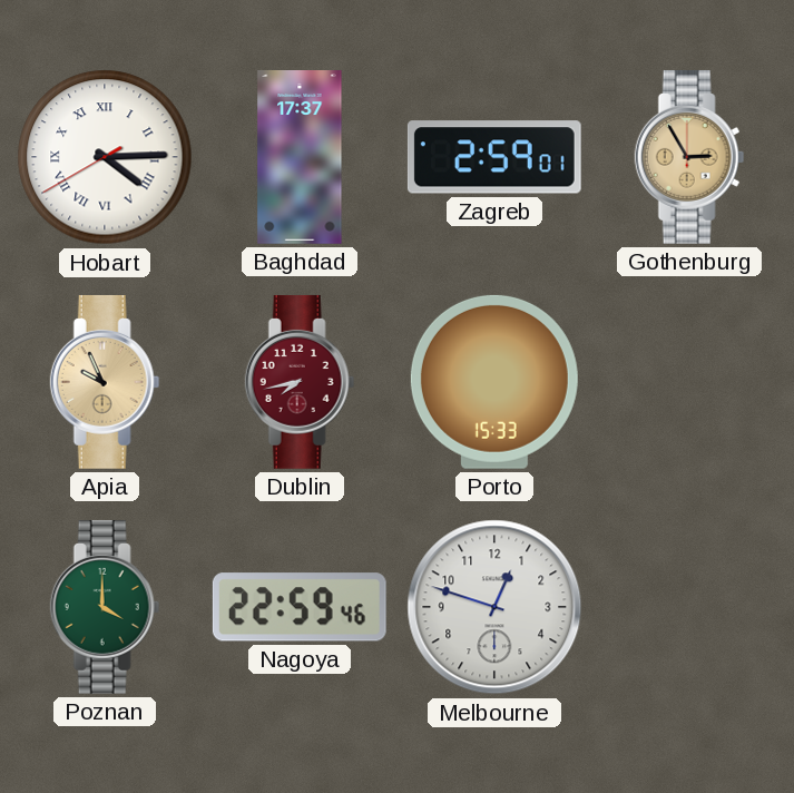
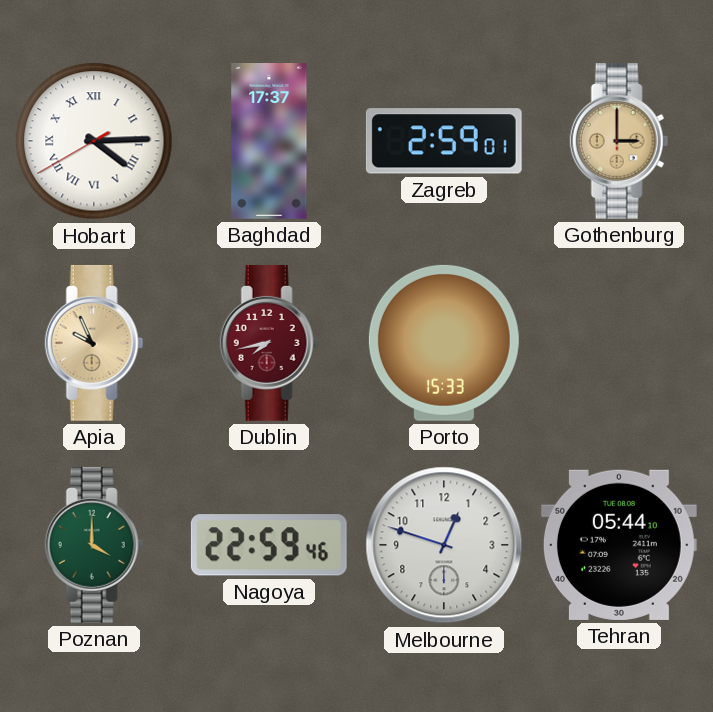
Gothenburg: 2:55 -> 3:00
Tehran: none -> 05:44
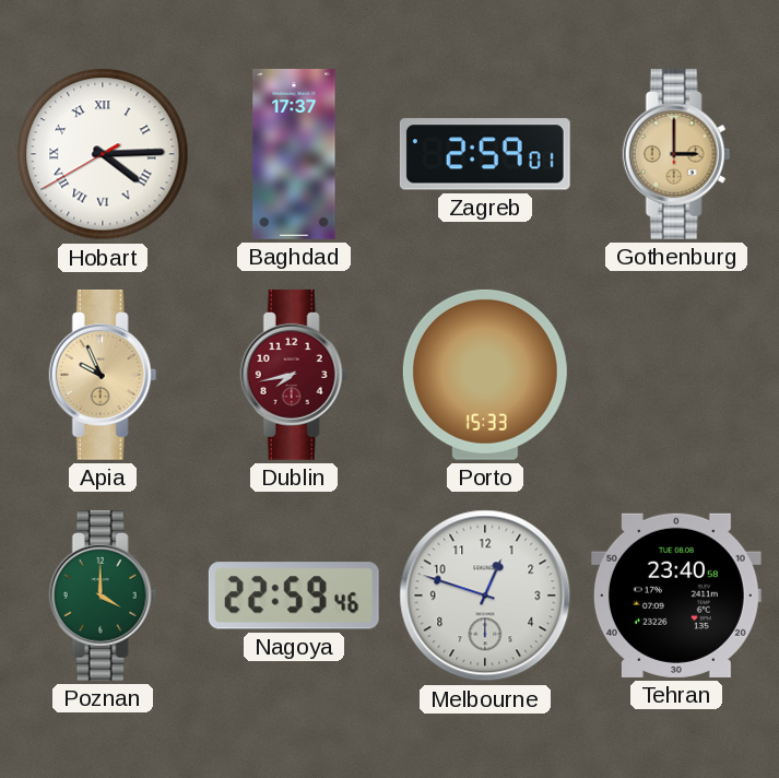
Tehran: 05:44 -> 23:40
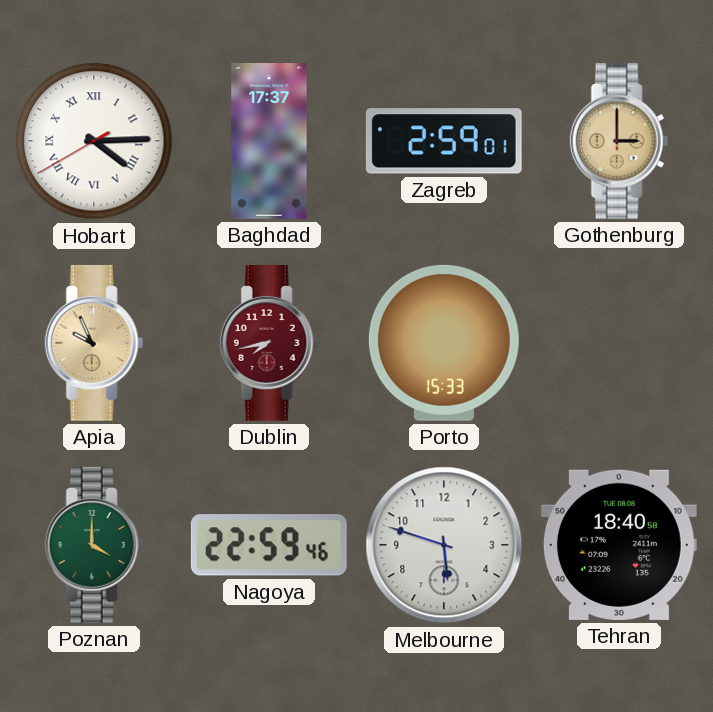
Melbourne: 12:48 -> 5:48
Tehran: 23:40 -> 18:40
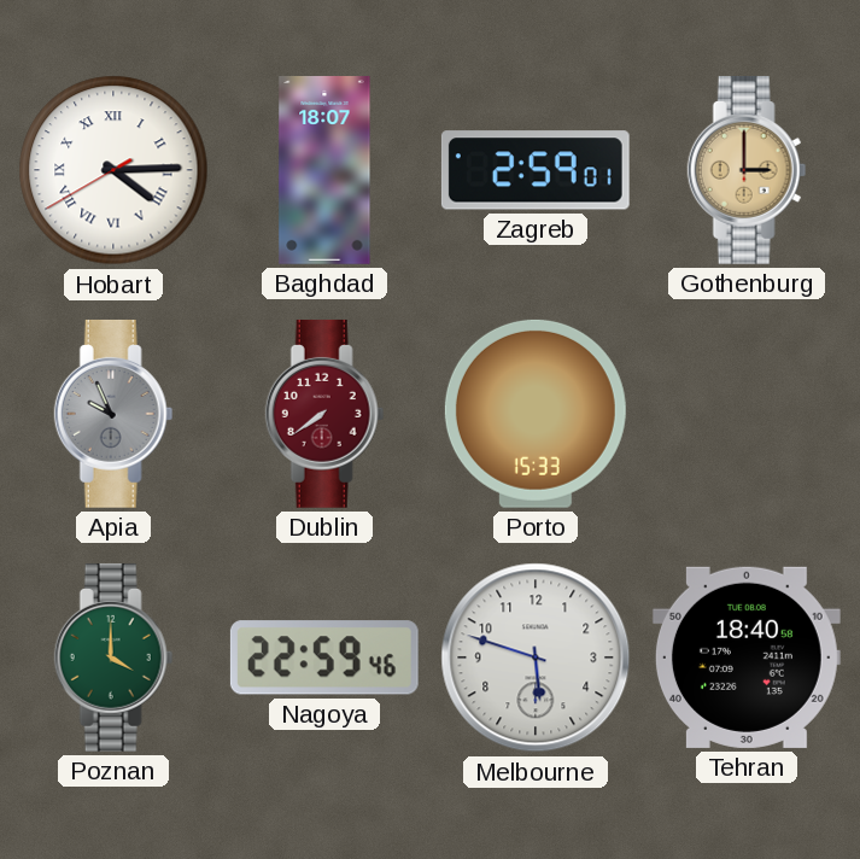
Baghdad: 17:37 -> 18:07
Apia dial: champagne -> grey
Dublin: 7:43 -> 7:39
